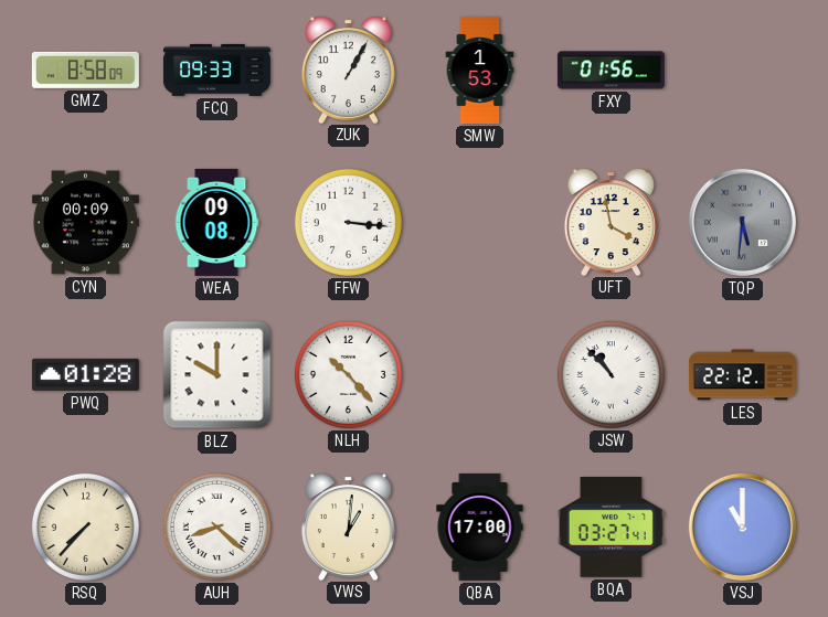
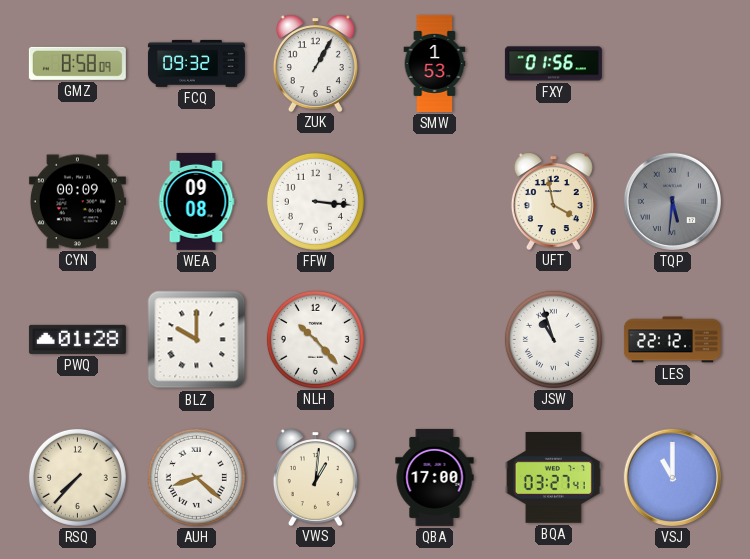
FCQ: 09:33 -> 09:32
JSW: 10:53 -> 10:57
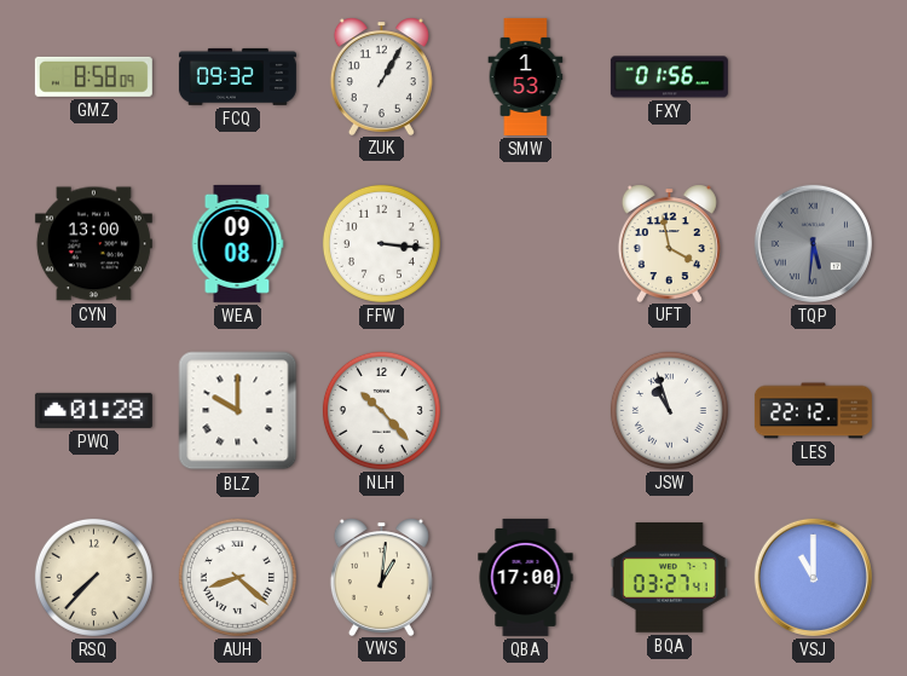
CYN: 00:09 -> 13:00
